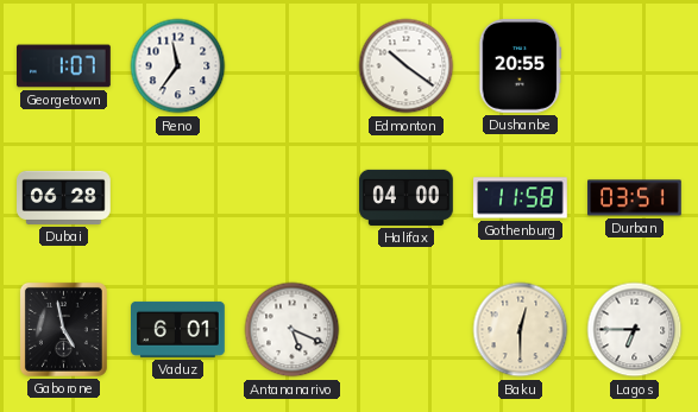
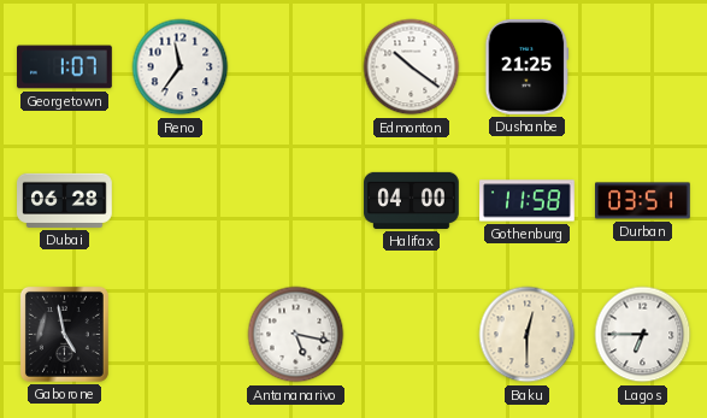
Dushanbe: 20:55 -> 21:25
Vaduz: 6:01 -> none
Antananarivo: 5:19 -> 5:17
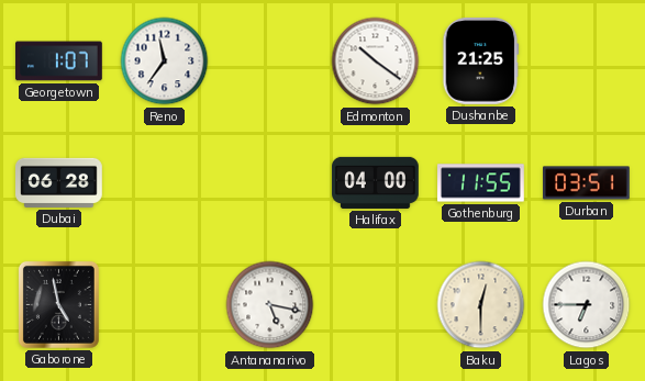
Gothenburg: 11:58 -> 11:55
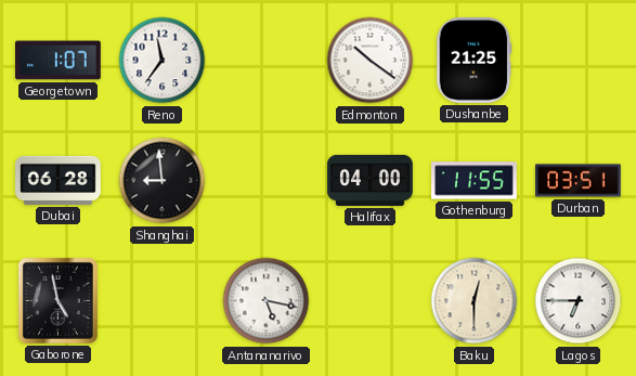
Shanghai: none -> 8:59
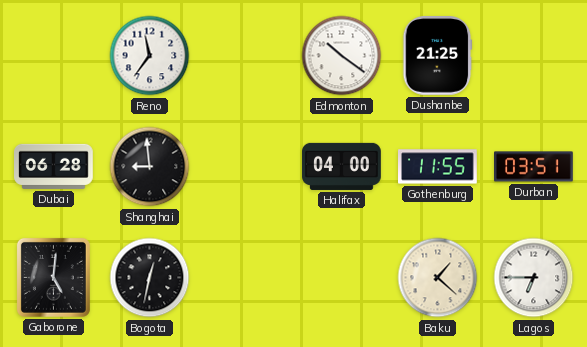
Georgetown: 1:07 -> none
Gaborone: 4:58 -> 5:01
Bogota: none -> 12:32
Antananarivo: 5:17 -> none
Baku: 12:30 -> 1:22
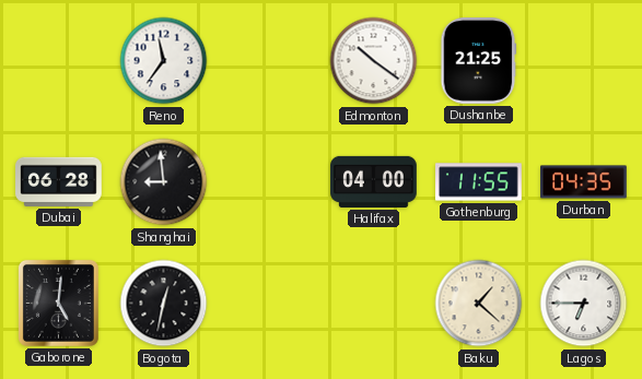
Durban: 03:51 -> 04:35
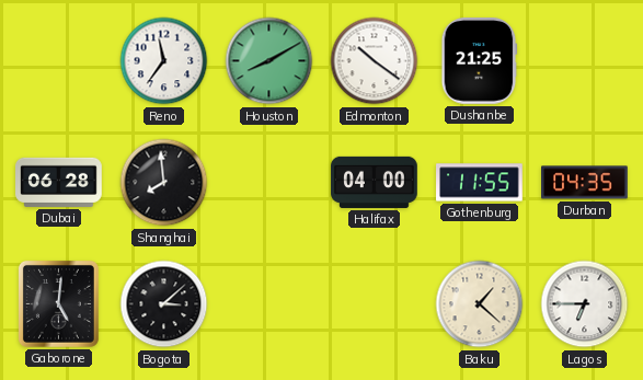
Houston: none -> 8:10
Shanghai: 8:59 -> 7:59
Bogota: 12:32 -> 3:08
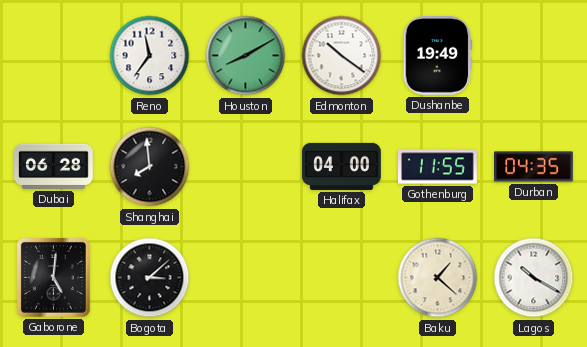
Dushanbe: 21:25 -> 19:49
Lagos: 6:45 -> 10:20
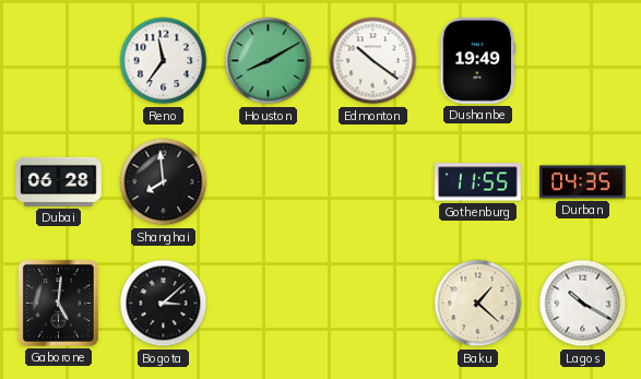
Halifax: 04:00 -> none
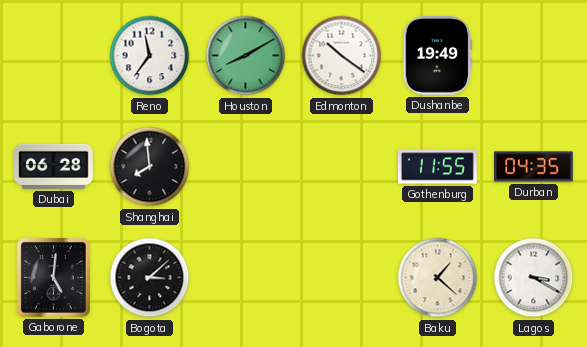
Lagos: 10:20 -> 3:20
